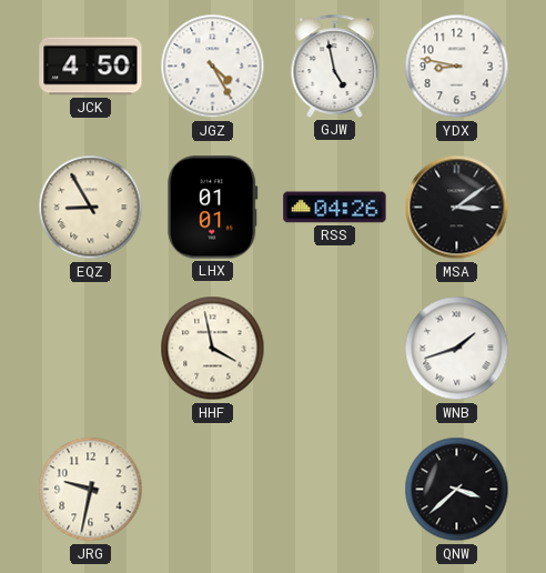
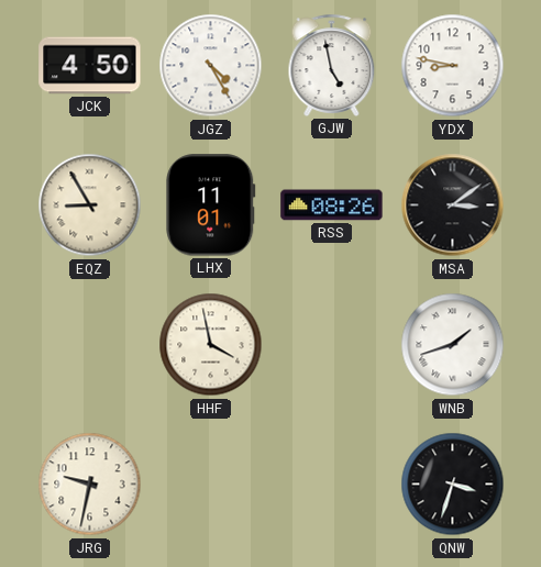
LHX: 01:01 -> 11:01
RSS: 04:26 -> 08:26
QNW: 3:38 -> 3:33
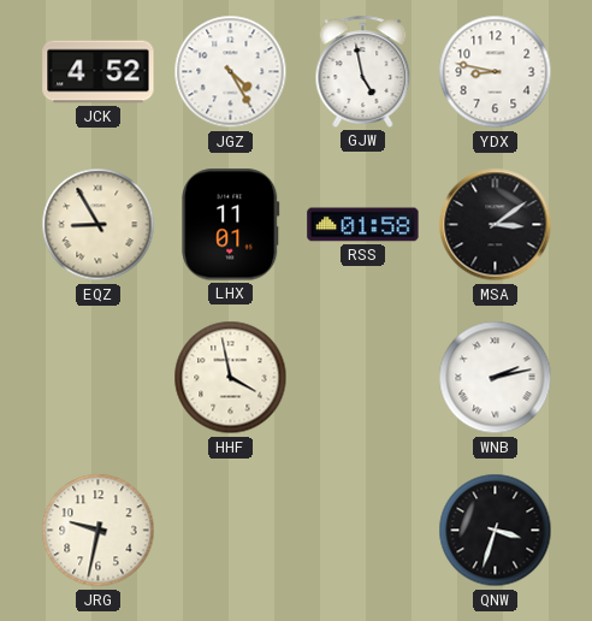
JCK: 4:50 -> 4:52
RSS: 08:26 -> 01:58
WNB: 1:42 -> 2:13
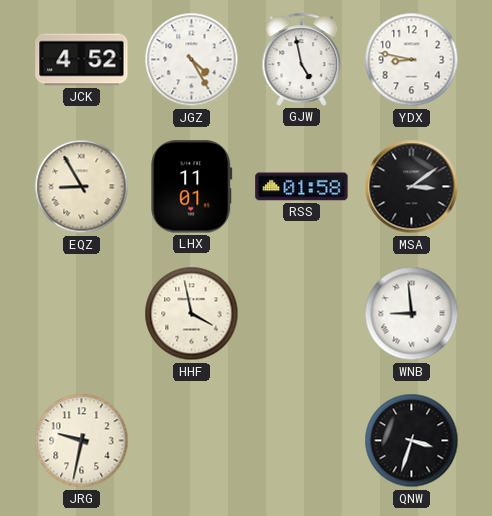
WNB: 2:13 -> 8:59
